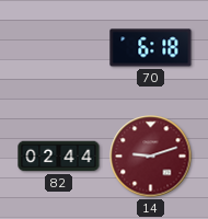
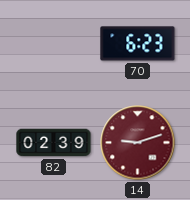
70: 6:18 -> 6:23
82: 02:44 -> 02:39
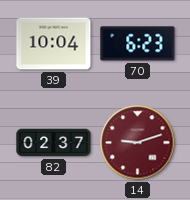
39: none -> 10:04
82: 02:39 -> 02:37
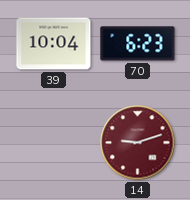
82: 02:37 -> none
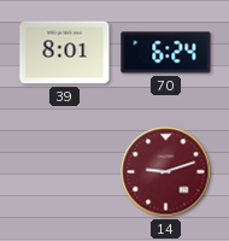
39: 10:04 -> 8:01
70: 6:23 -> 6:24
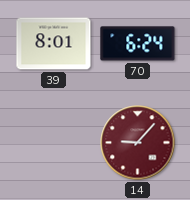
14: 9:12 -> 9:07
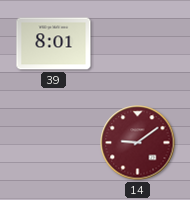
70: 6:24 -> none
14: 9:07 -> 9:09
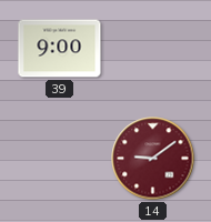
39: 8:01 -> 9:00
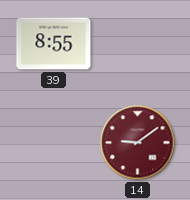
39: 9:00 -> 8:55
